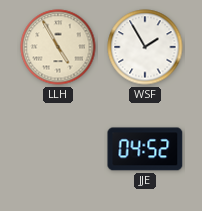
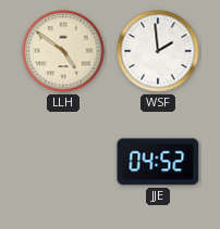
LLH: 4:55 -> 4:51
WSF: 1:55 -> 1:59
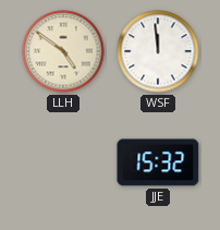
WSF: 1:59 -> 11:59
JJE: 04:52 -> 15:32
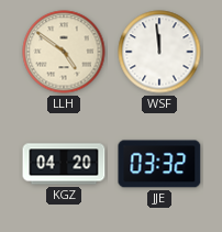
KGZ: none -> 04:20
JJE: 15:32 -> 03:32
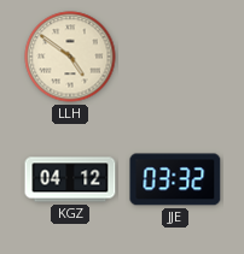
WSF: 11:59 -> none
KGZ: 04:20 -> 04:12
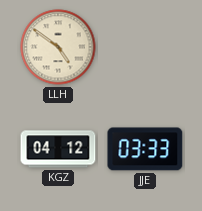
JJE: 03:32 -> 03:33
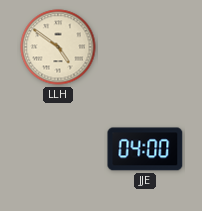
KGZ: 04:12 -> none
JJE: 03:33 -> 04:00
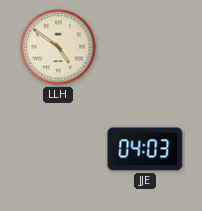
JJE: 04:00 -> 04:03
